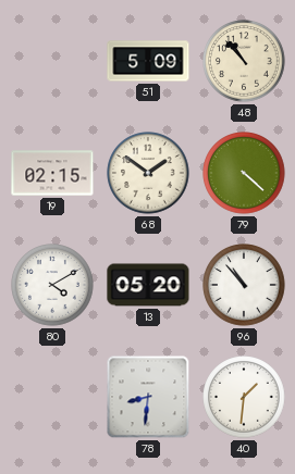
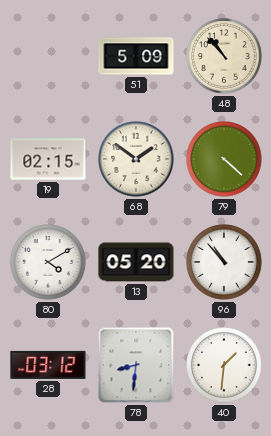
28: none -> 03:12
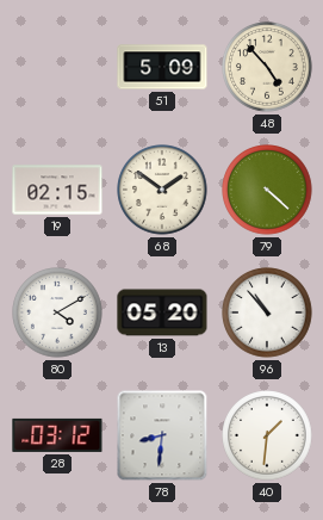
48: 10:53 -> 4:53
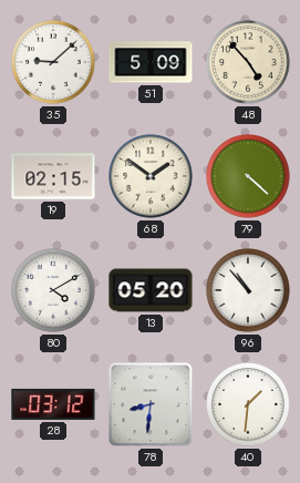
35: none -> 9:08
